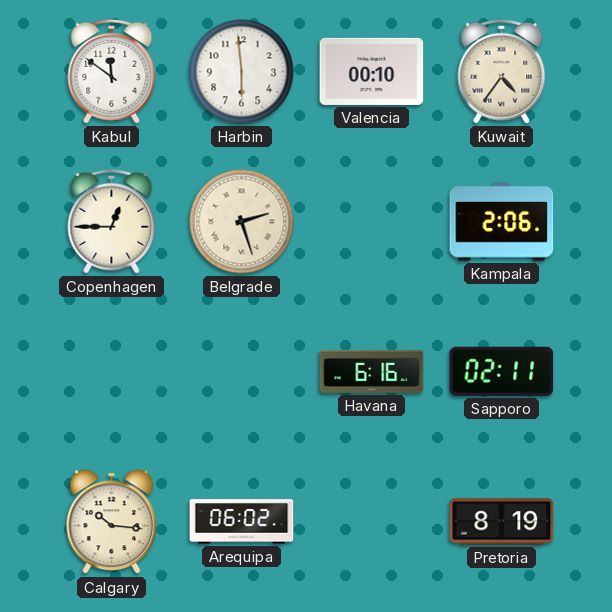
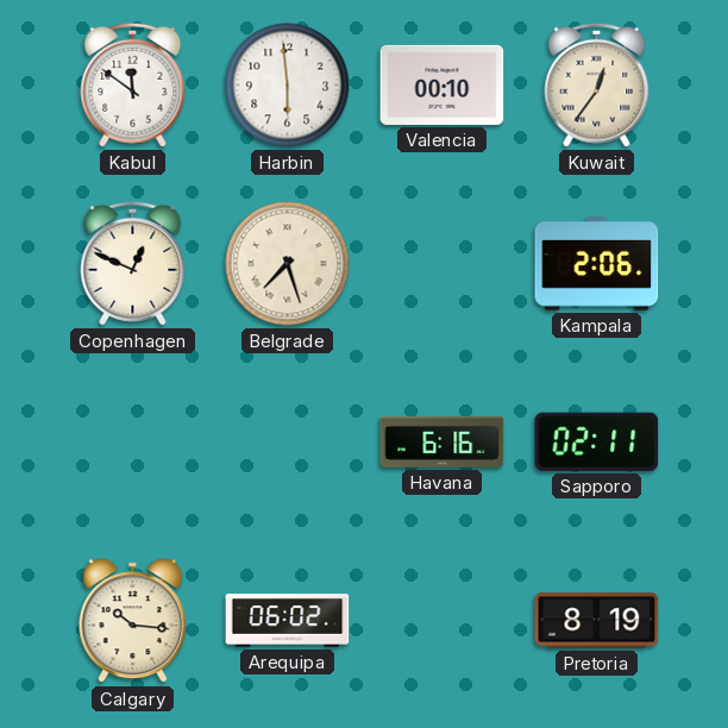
Kuwait: 4:36 -> 12:36
Copenhagen: 12:45 -> 12:49
Belgrade: 2:27 -> 7:27
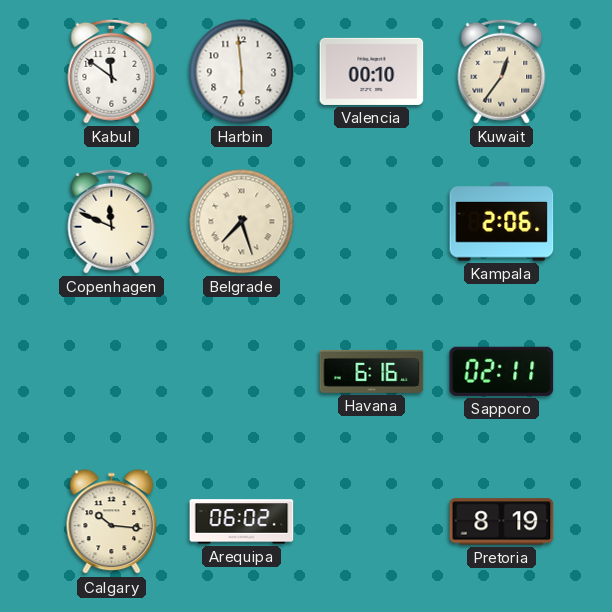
Copenhagen: 12:49 -> 11:49
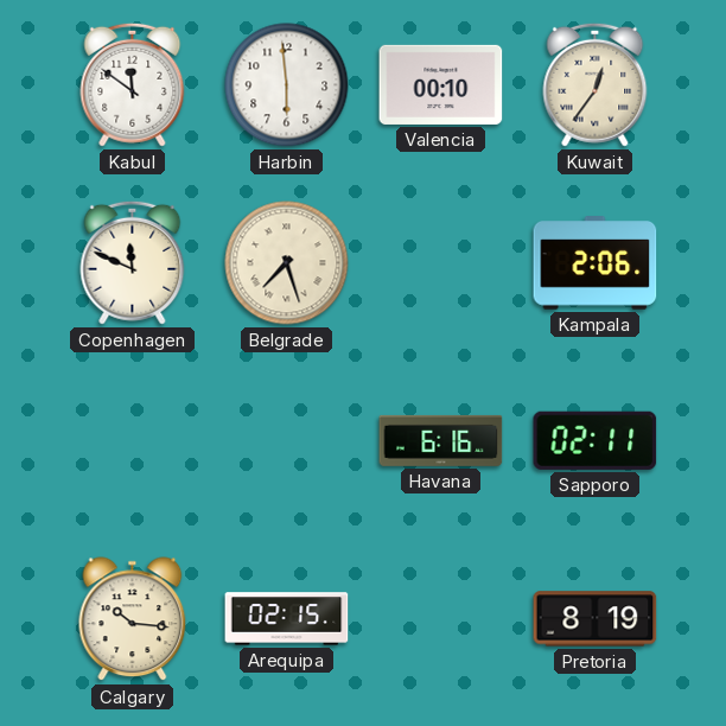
Arequipa: 06:02 -> 02:15
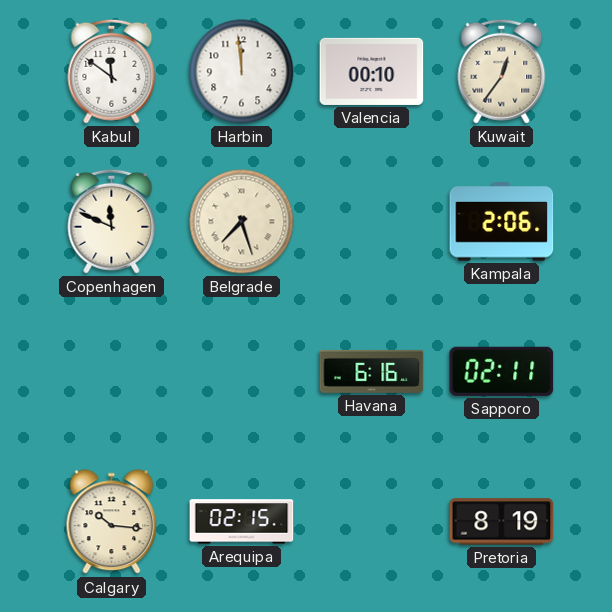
Harbin: 5:59 -> 11:59
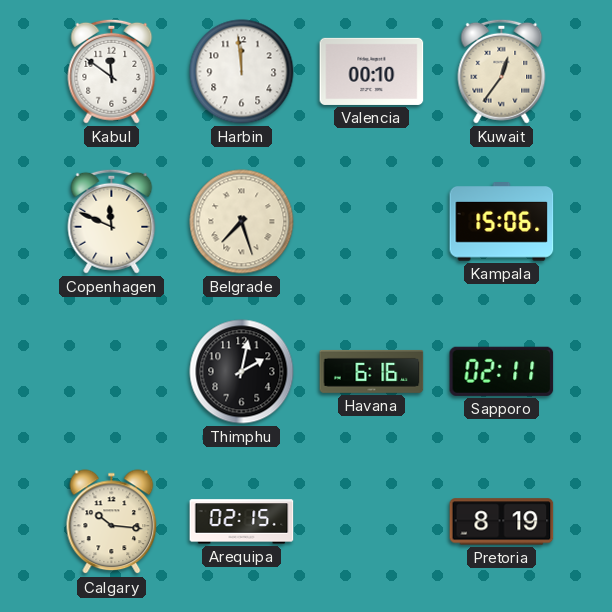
Kampala: 2:06 -> 15:06
Thimphu: none -> 2:02
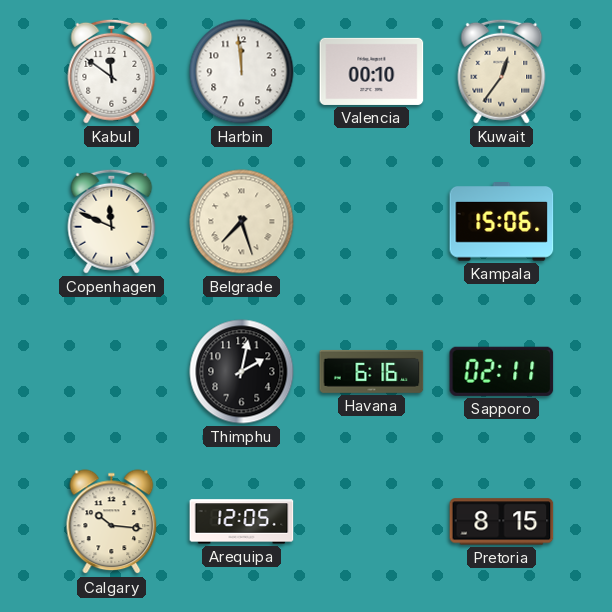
Arequipa: 02:15 -> 12:05
Pretoria: 8:19 -> 8:15
